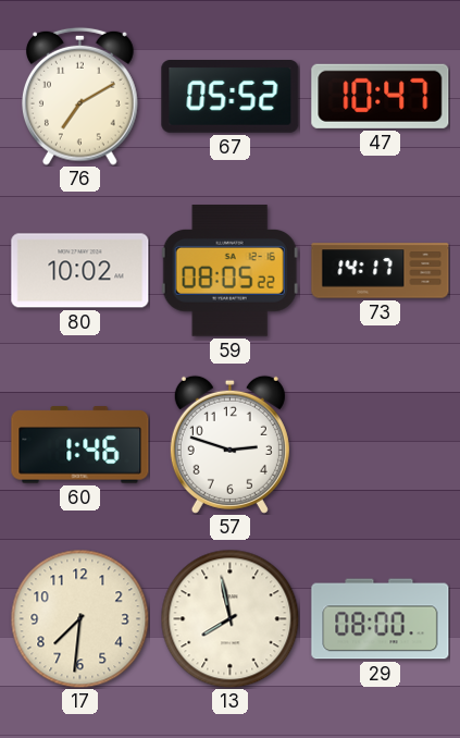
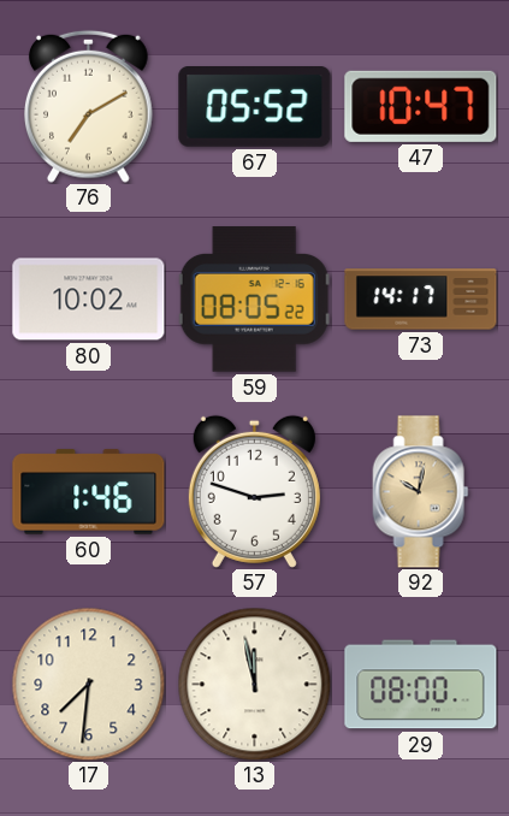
92: none -> 10:02
13: 7:58 -> 11:58
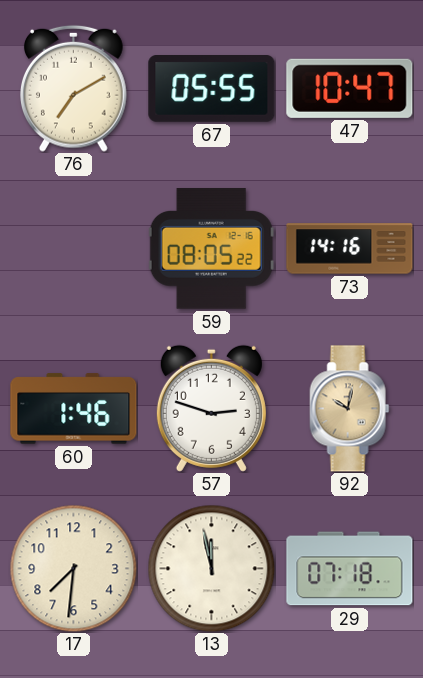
67: 05:52 -> 05:55
80: 10:02 -> none
73: 14:17 -> 14:16
29: 08:00 -> 07:18
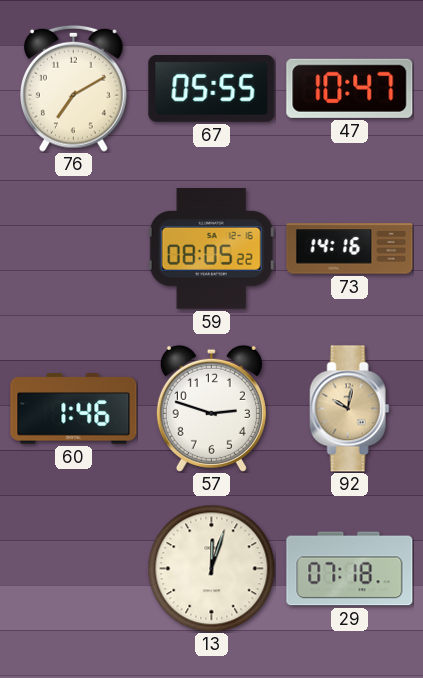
17: 7:31 -> none
13: 11:58 -> 12:03
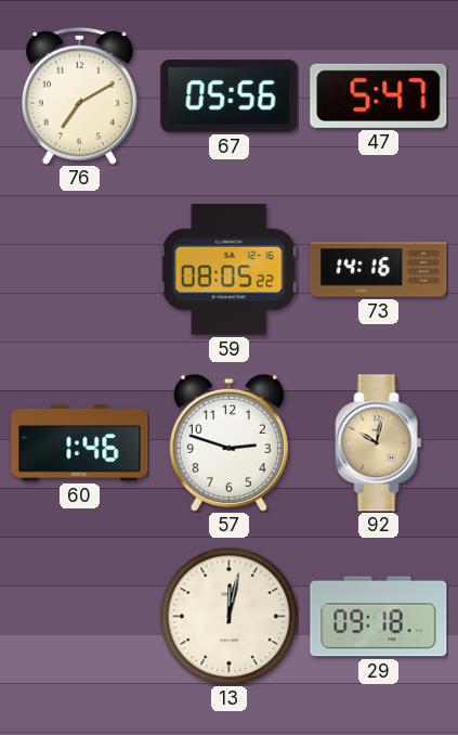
67: 05:55 -> 05:56
47: 10:47 -> 5:47
13: 12:03 -> 12:02
29: 07:18 -> 09:18
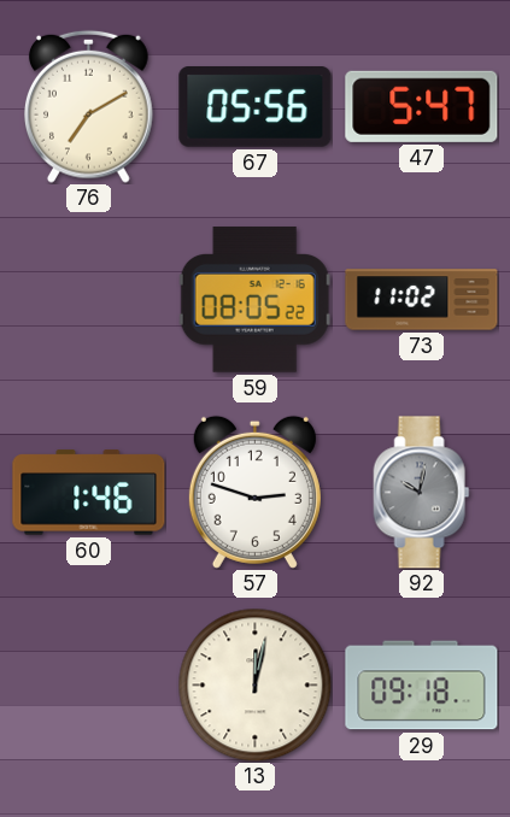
73: 14:16 -> 11:02
92 dial: champagne -> grey
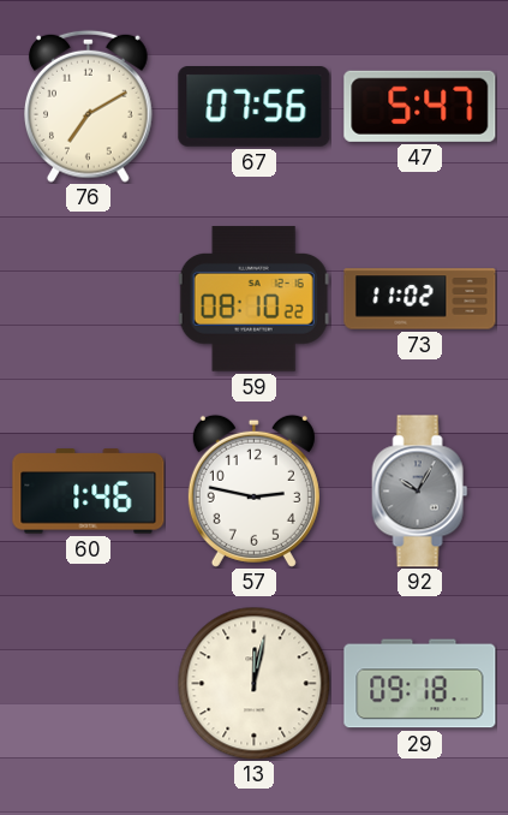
67: 05:56 -> 07:56
59: 08:05 -> 08:10
57: 2:48 -> 2:47
92: 10:02 -> 10:05
